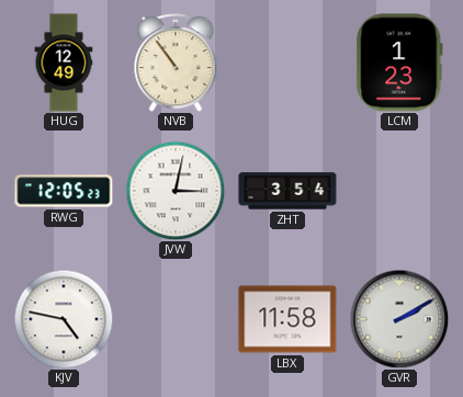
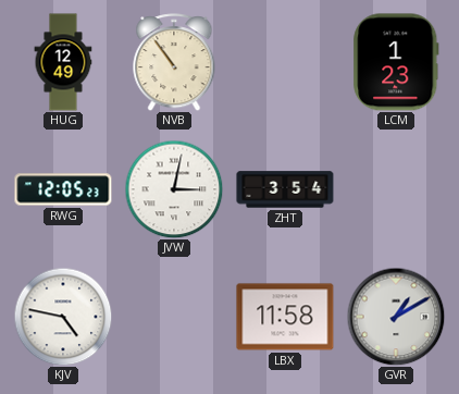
GVR: 2:10 -> 1:10
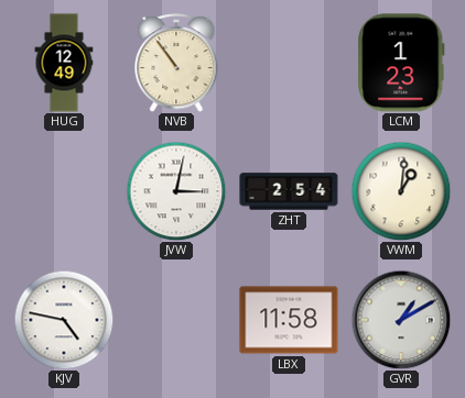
RWG: 12:05 -> none
ZHT: 3:54 -> 2:54
VWM: none -> 1:01
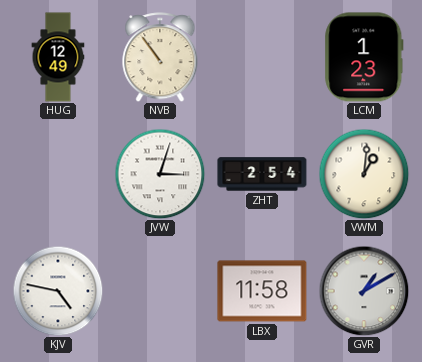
JVW: 3:02 -> 3:03
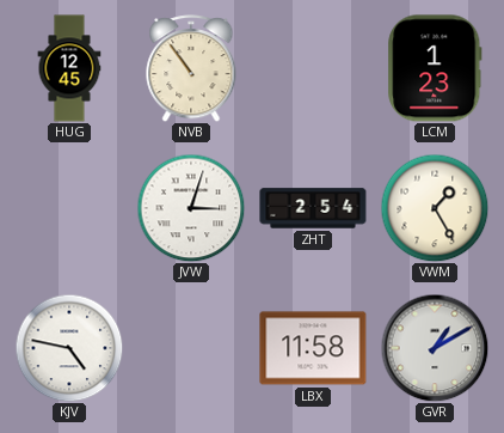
HUG: 12:49 -> 12:45
VWM: 1:01 -> 1:25
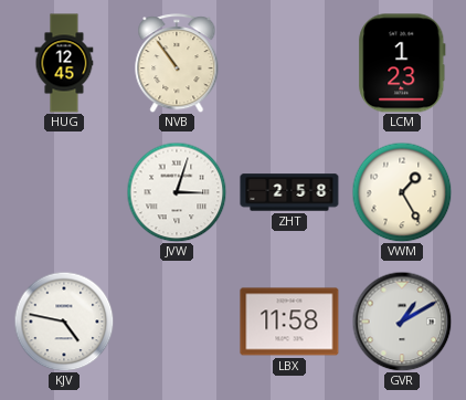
ZHT: 2:54 -> 2:58
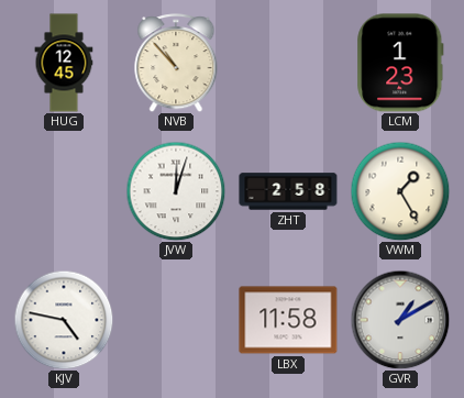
NVB: 10:54 -> 10:53
JVW: 3:03 -> 12:03
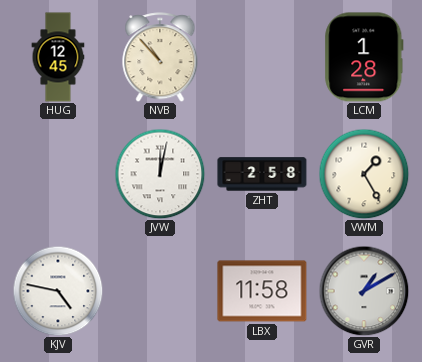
LCM: 1:23 -> 1:28
JVW: 12:03 -> 12:02
